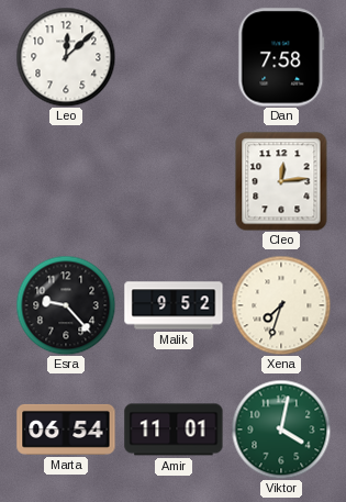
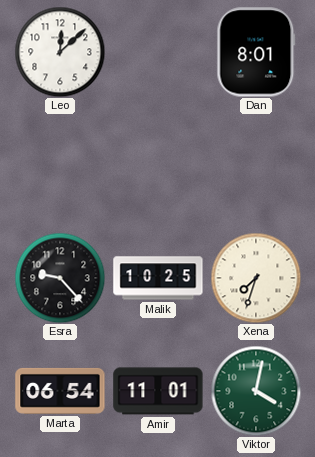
Dan: 7:58 -> 8:01
Cleo: 12:14 -> none
Malik: 9:52 -> 10:25
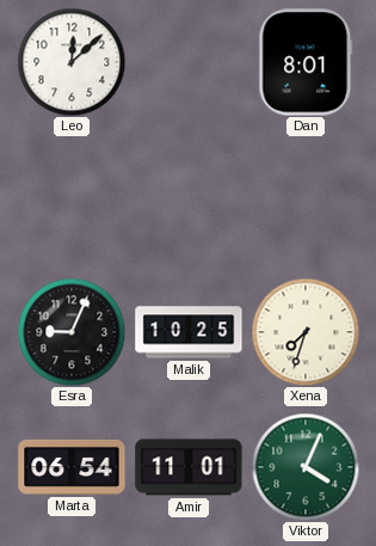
Esra: 9:23 -> 9:04
Viktor: 4:02 -> 4:04
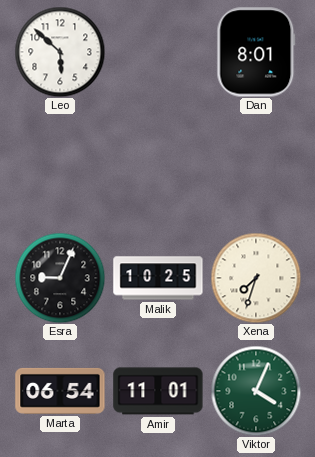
Leo: 12:08 -> 5:52
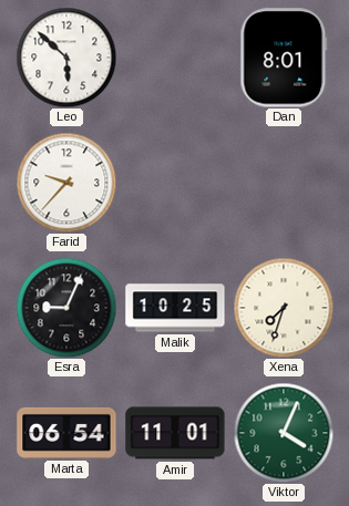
Farid: none -> 9:37
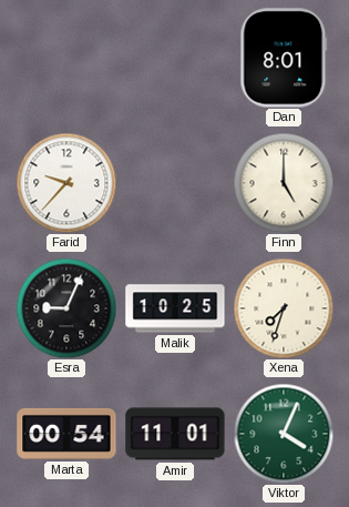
Leo: 5:52 -> none
Finn: none -> 5:00
Marta: 06:54 -> 00:54
